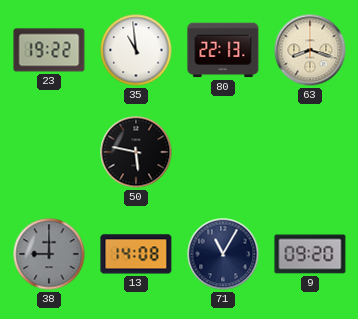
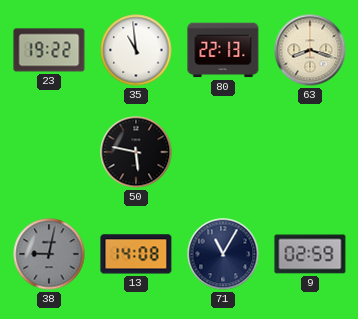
38: 9:00 -> 9:02
9: 09:20 -> 02:59
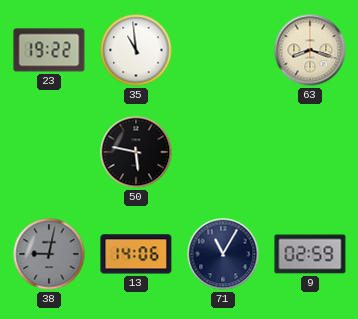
80: 22:13 -> none
13: 14:08 -> 14:06
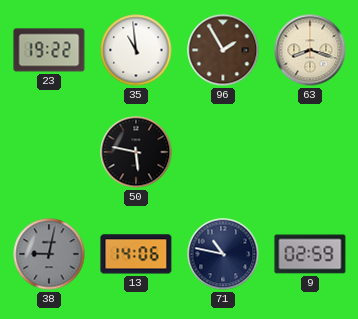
96: none -> 1:55
71: 11:05 -> 10:47
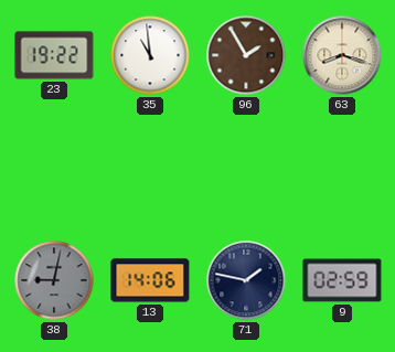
50: 5:47 -> none
71: 10:47 -> 1:47
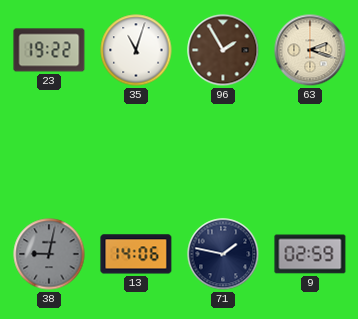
35: 10:59 -> 11:03
63: 8:18 -> 2:18
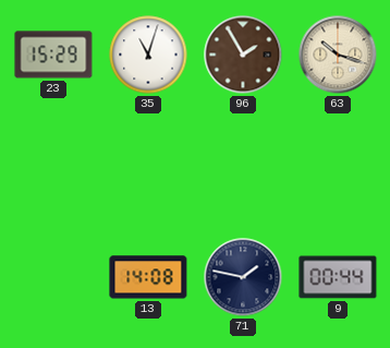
23: 19:22 -> 15:29
63: 2:18 -> 10:18
38: 9:02 -> none
13: 14:06 -> 14:08
9: 02:59 -> 00:44
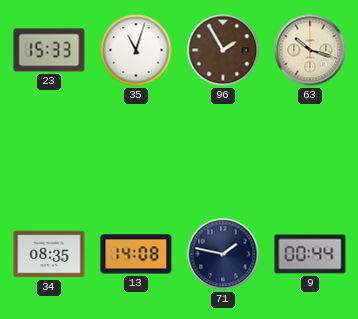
23: 15:29 -> 15:33
34: none -> 08:35
